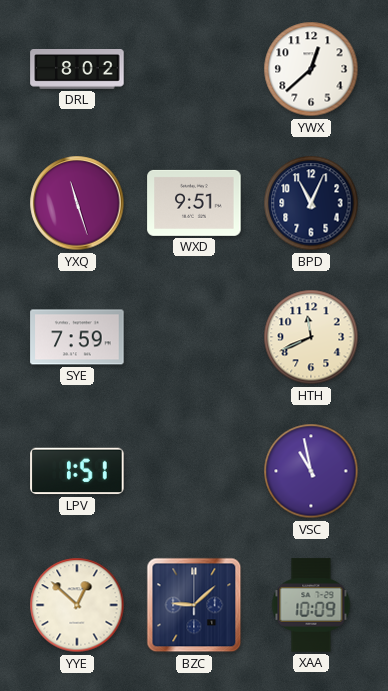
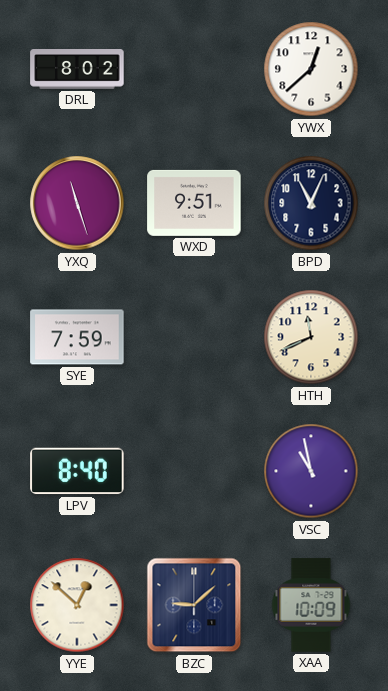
LPV: 1:51 -> 8:40
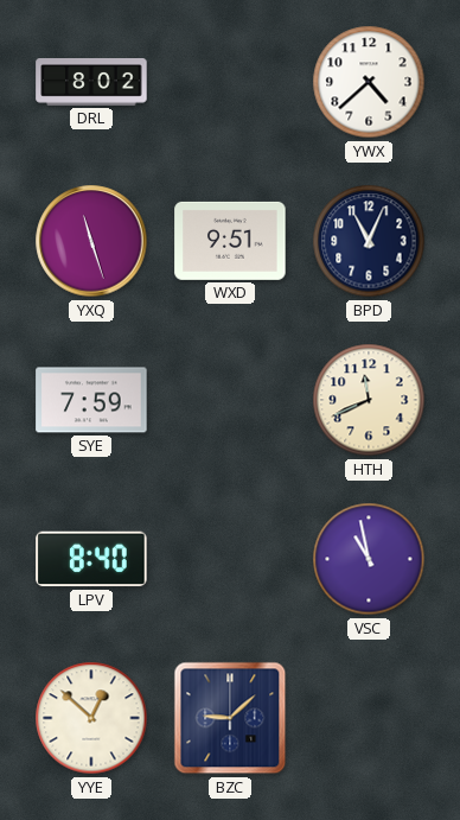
YWX: 12:38 -> 4:38
XAA: 10:09 -> none
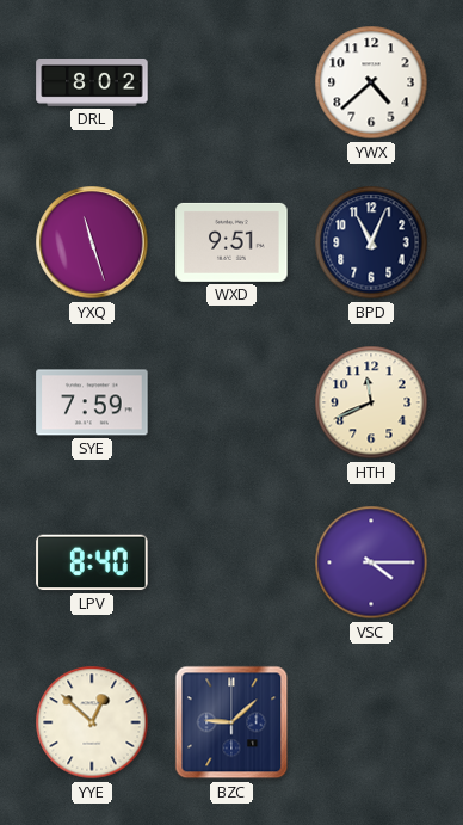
VSC: 10:58 -> 4:15
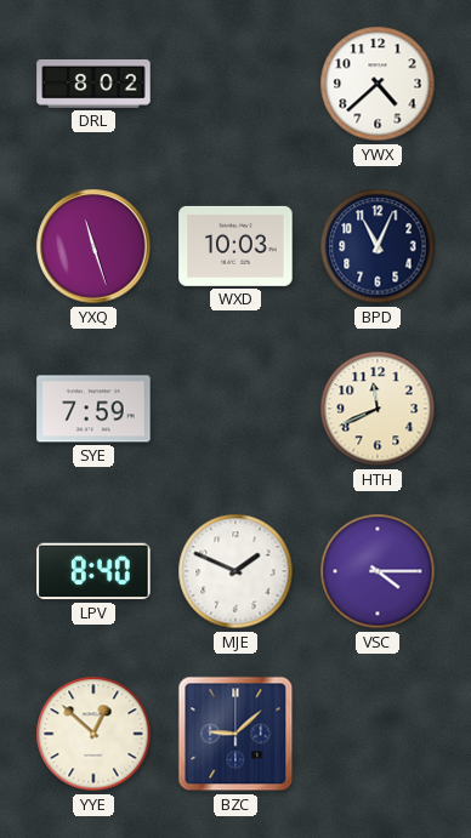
WXD: 9:51 -> 10:03
MJE: none -> 1:49
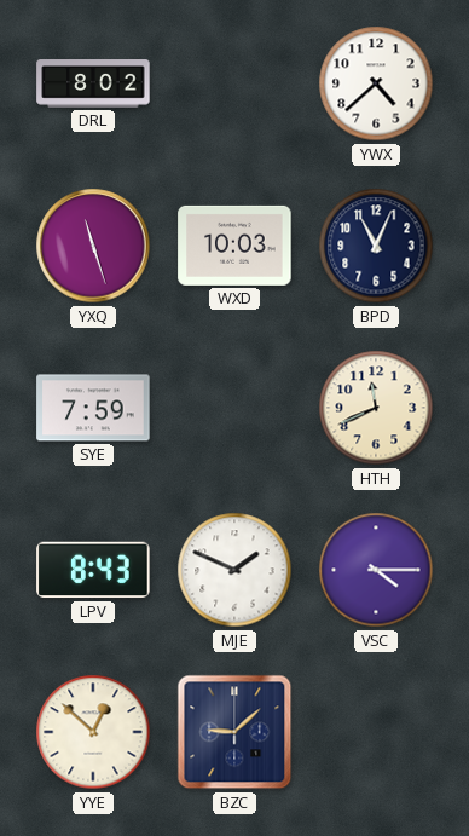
LPV: 8:40 -> 8:43
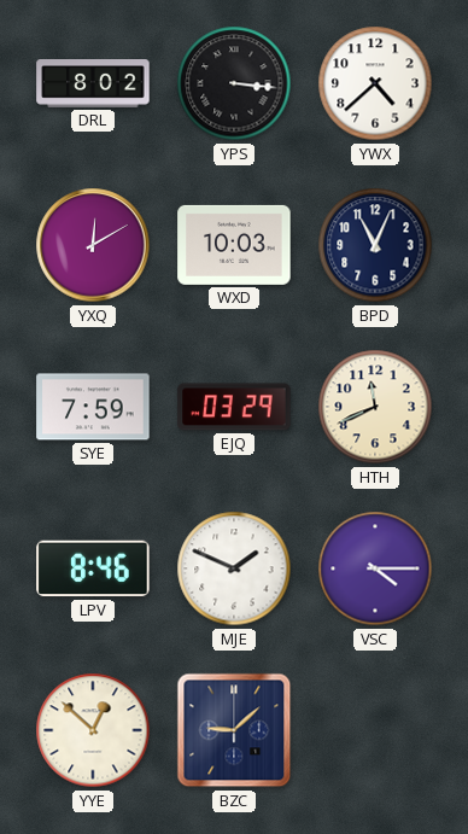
YPS: none -> 3:16
YXQ: 11:27 -> 12:10
EJQ: none -> 03:29
LPV: 8:43 -> 8:46
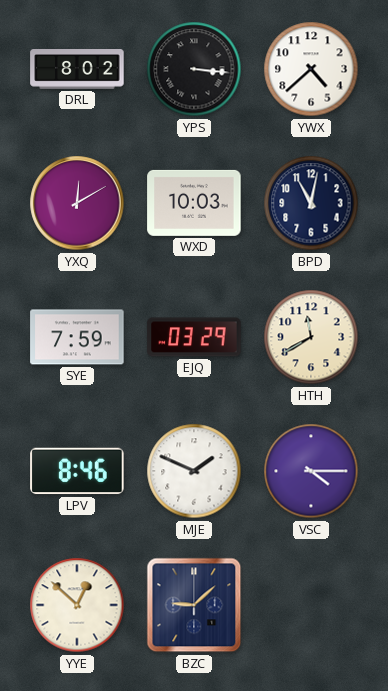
BPD: 11:04 -> 11:02
HTH: 11:41 -> 11:40
